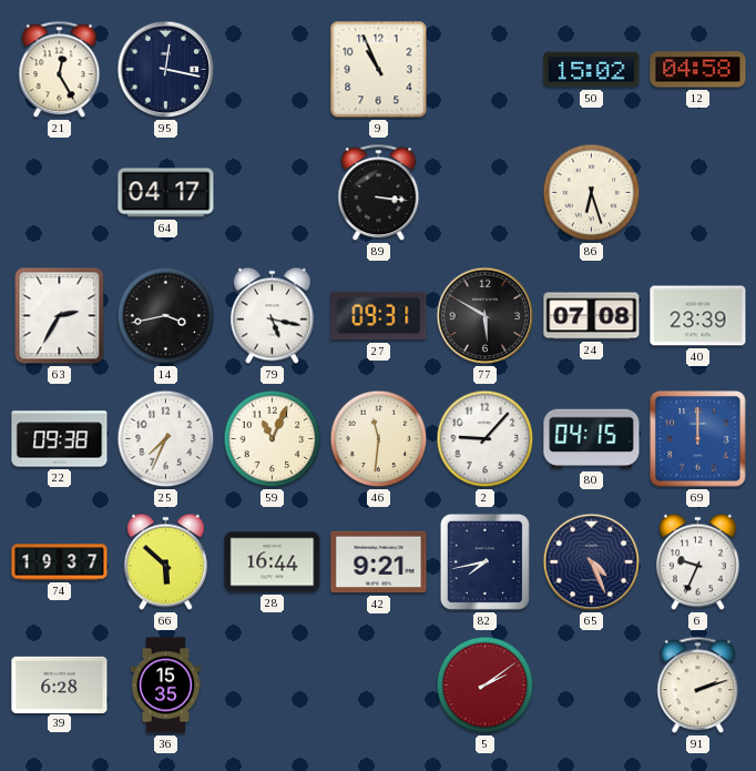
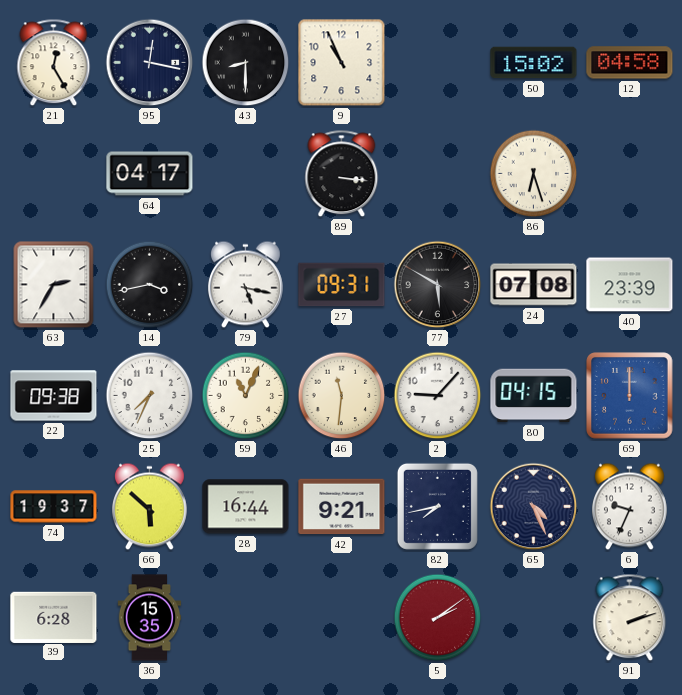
43: none -> 8:30
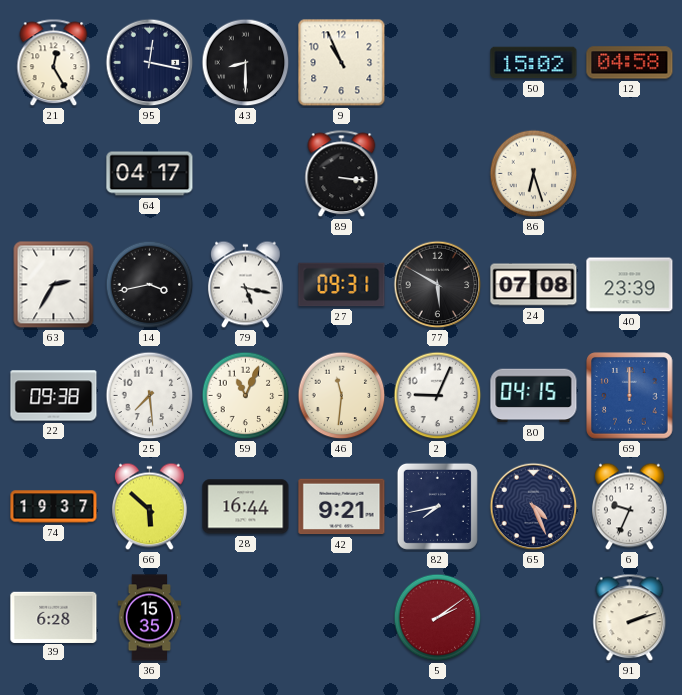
25: 7:34 -> 7:29
2: 9:07 -> 9:04
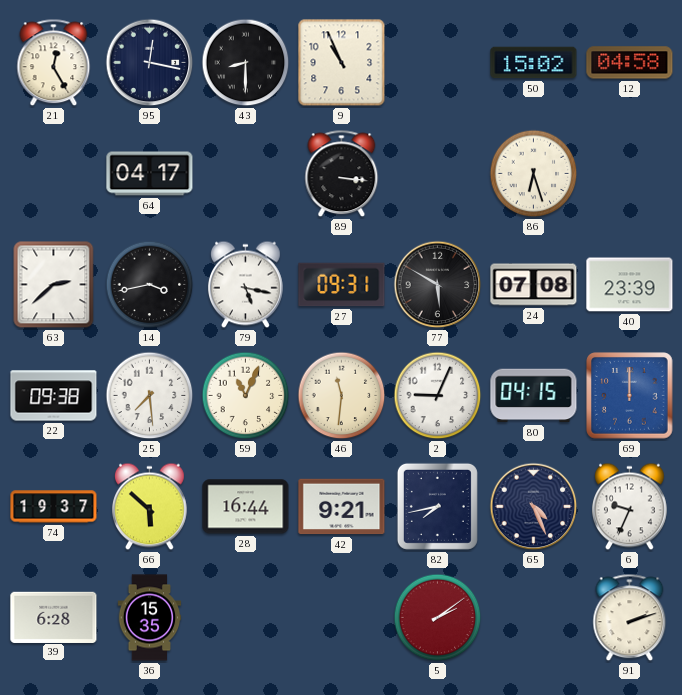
63: 2:35 -> 2:38
